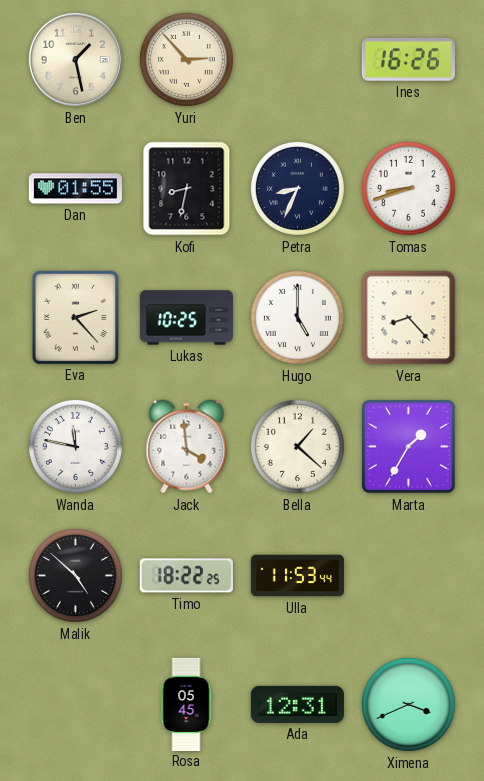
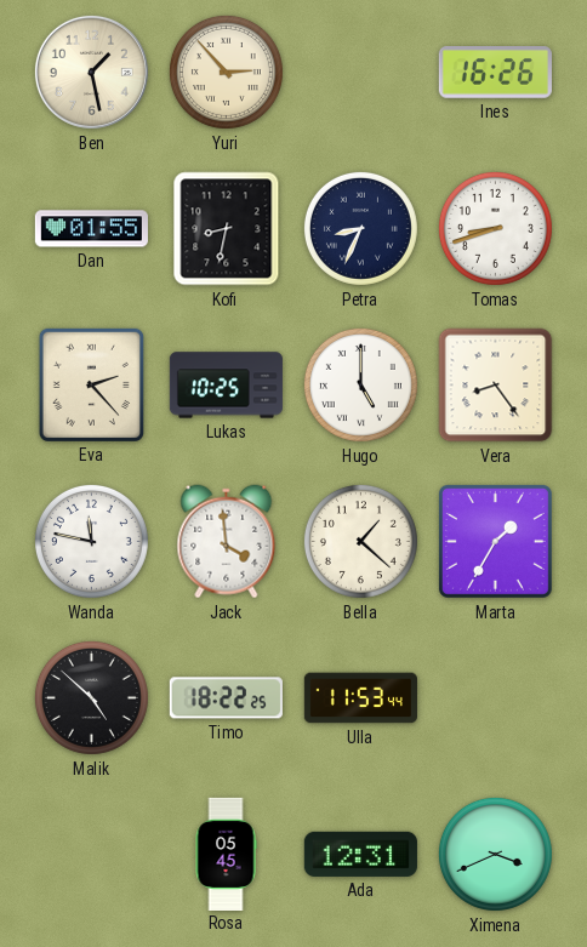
Vera: 8:23 -> 8:24
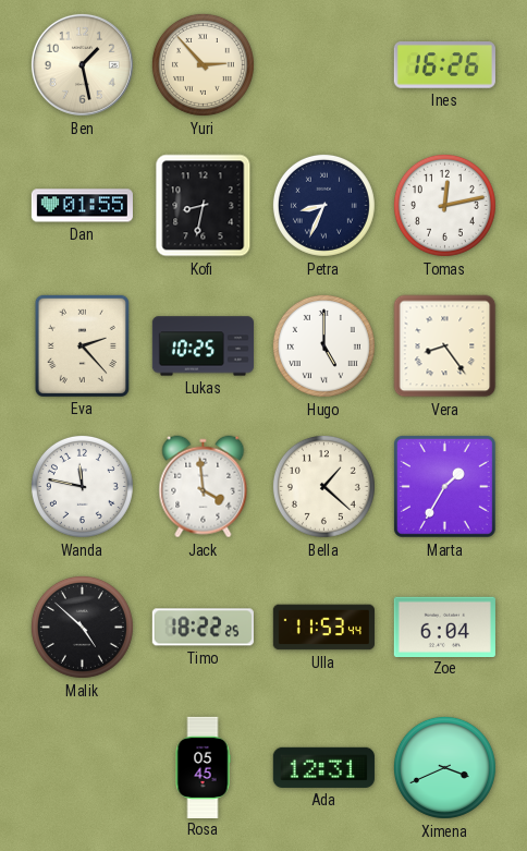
Tomas: 8:42 -> 12:13
Zoe: none -> 6:04
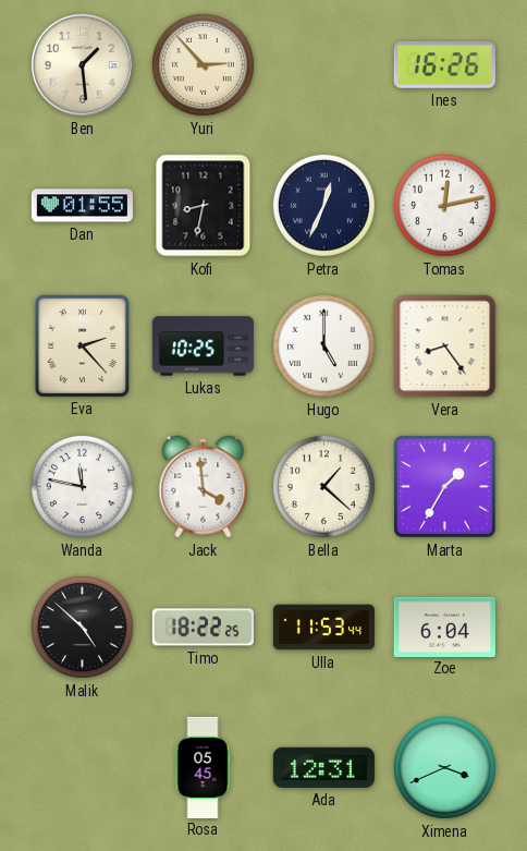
Ben: 1:28 -> 1:29
Petra: 8:34 -> 12:34
